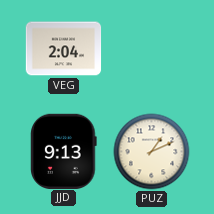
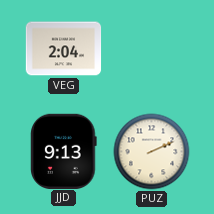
PUZ: 1:11 -> 2:11
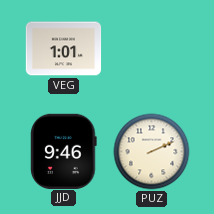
VEG: 2:04 -> 1:01
JJD: 9:13 -> 9:46
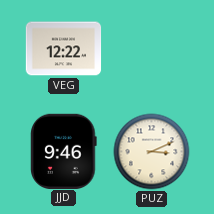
VEG: 1:01 -> 12:22
PUZ: 2:11 -> 3:11
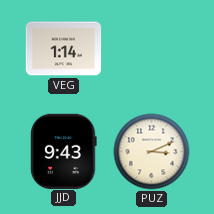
VEG: 12:22 -> 1:14
JJD: 9:46 -> 9:43
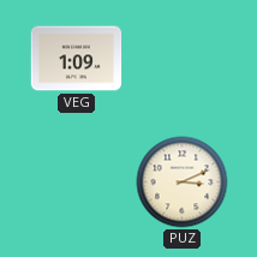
VEG: 1:14 -> 1:09
JJD: 9:43 -> none
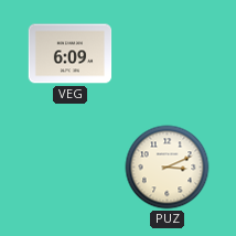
VEG: 1:09 -> 6:09
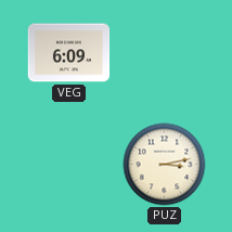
PUZ: 3:11 -> 3:13
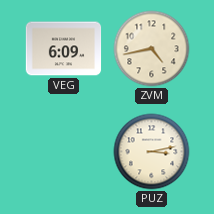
ZVM: none -> 4:43
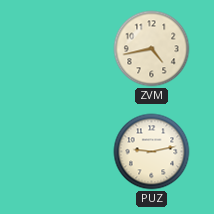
VEG: 6:09 -> none
PUZ: 3:13 -> 9:13
